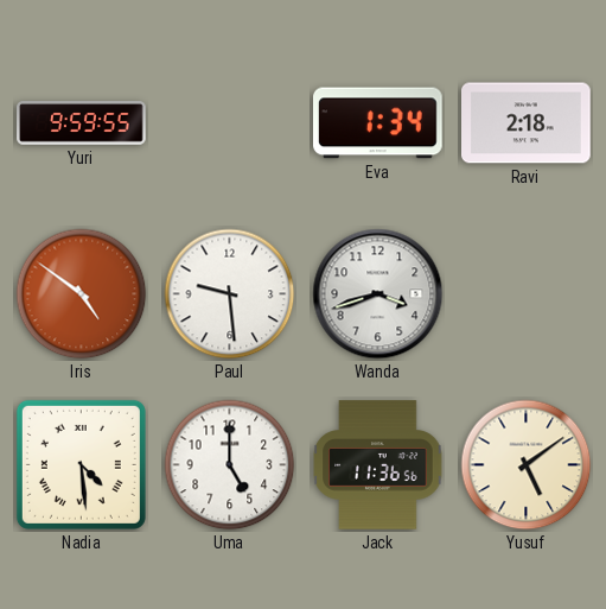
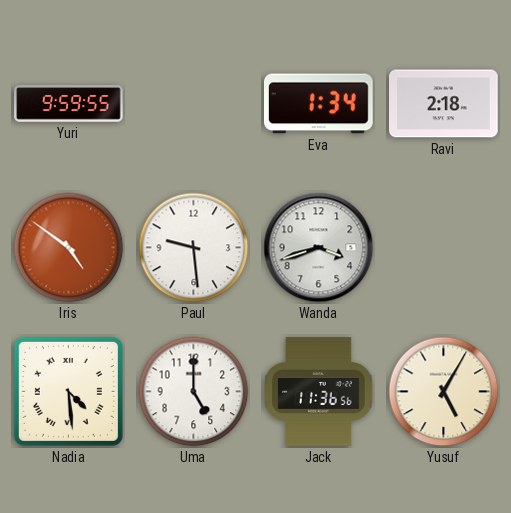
Yusuf: 5:09 -> 5:05
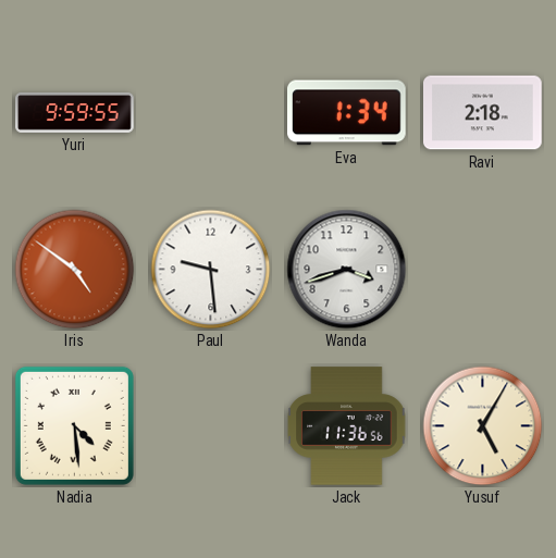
Uma: 5:00 -> none
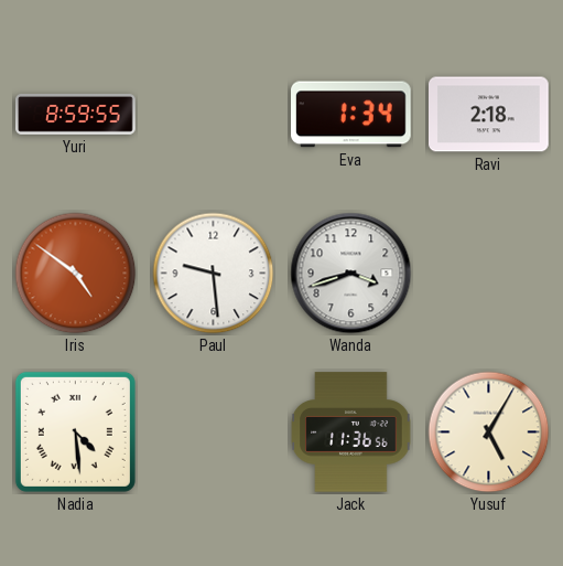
Yuri: 9:59 -> 8:59
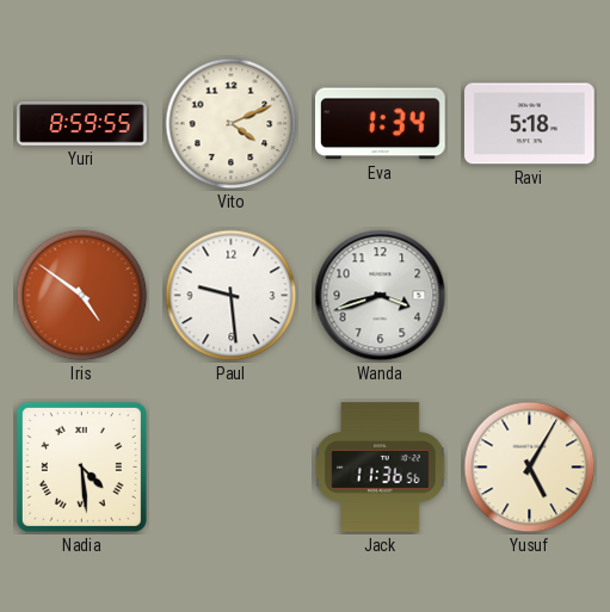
Vito: none -> 4:11
Ravi: 2:18 -> 5:18
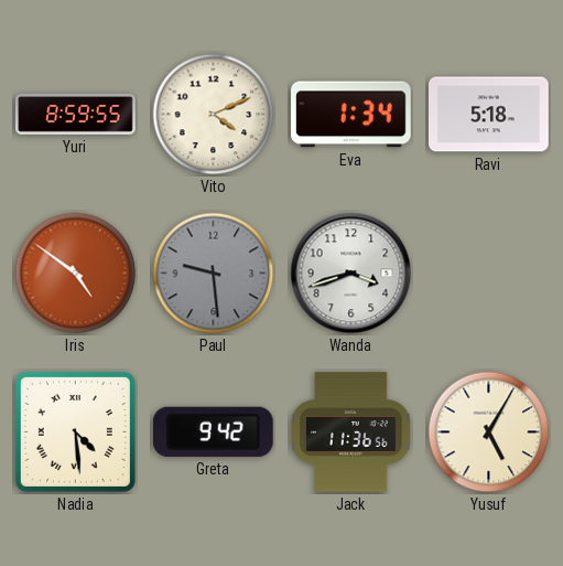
Paul dial: white -> grey
Greta: none -> 9:42
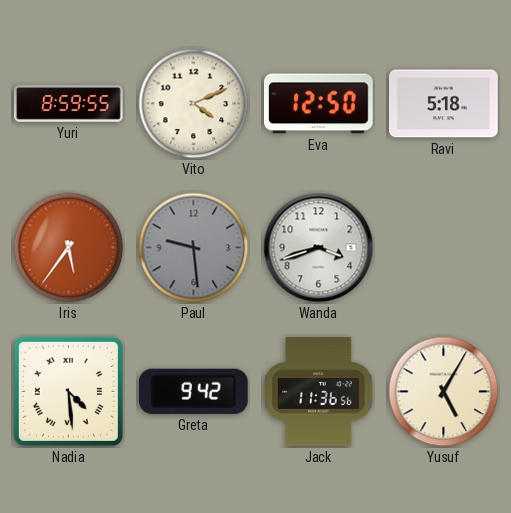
Eva: 1:34 -> 12:50
Iris: 4:51 -> 5:36
